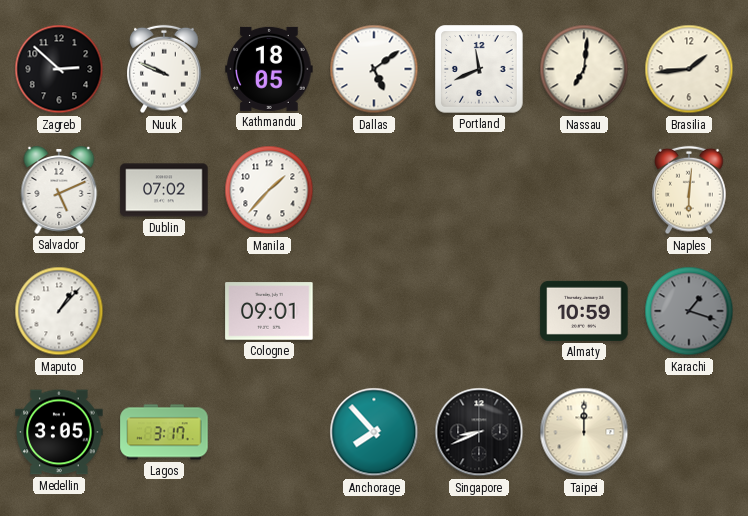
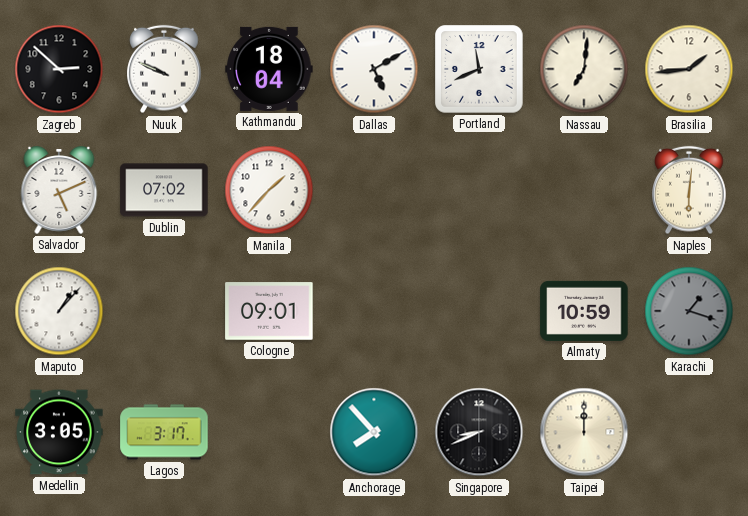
Kathmandu: 18:05 -> 18:04
Dallas: 5:09 -> 5:10
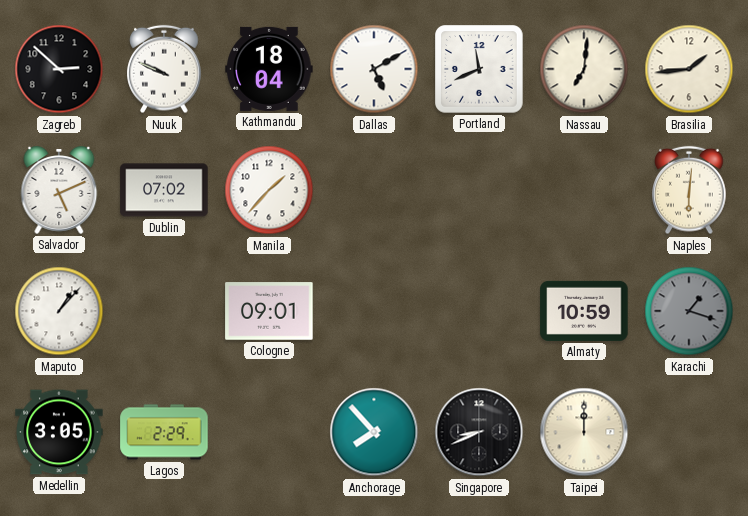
Lagos: 3:17 -> 2:29
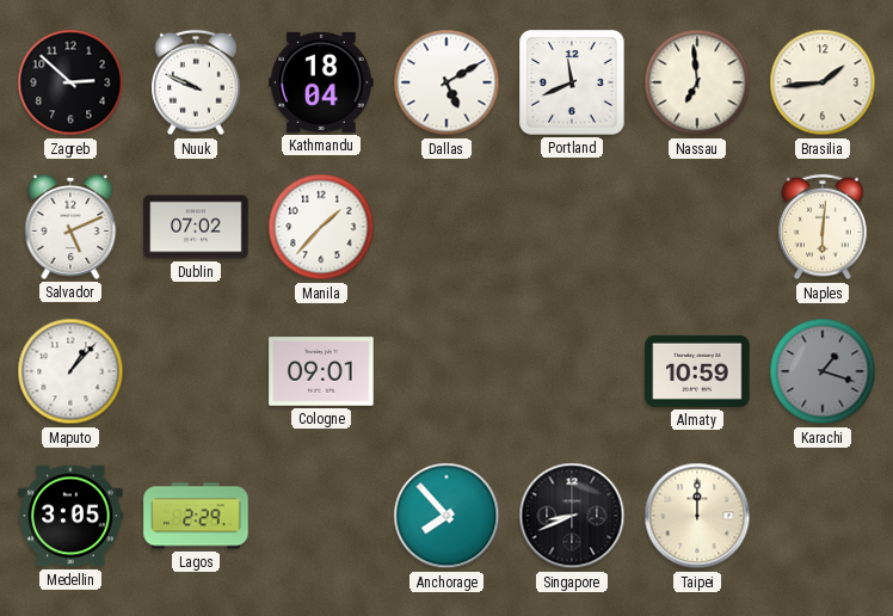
Nassau: 7:01 -> 6:59
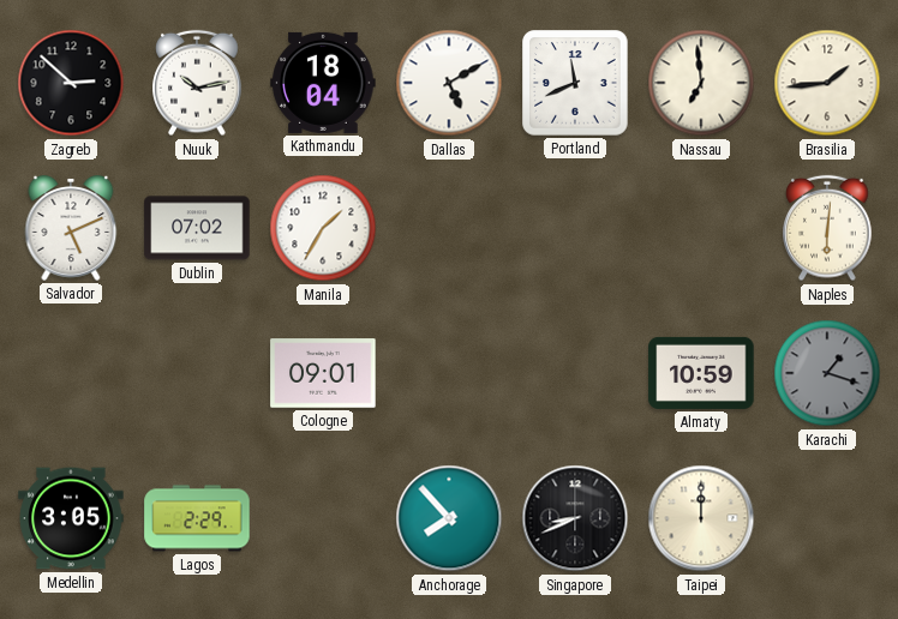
Nuuk: 9:49 -> 10:13
Manila: 1:37 -> 1:35
Maputo: 1:07 -> none
